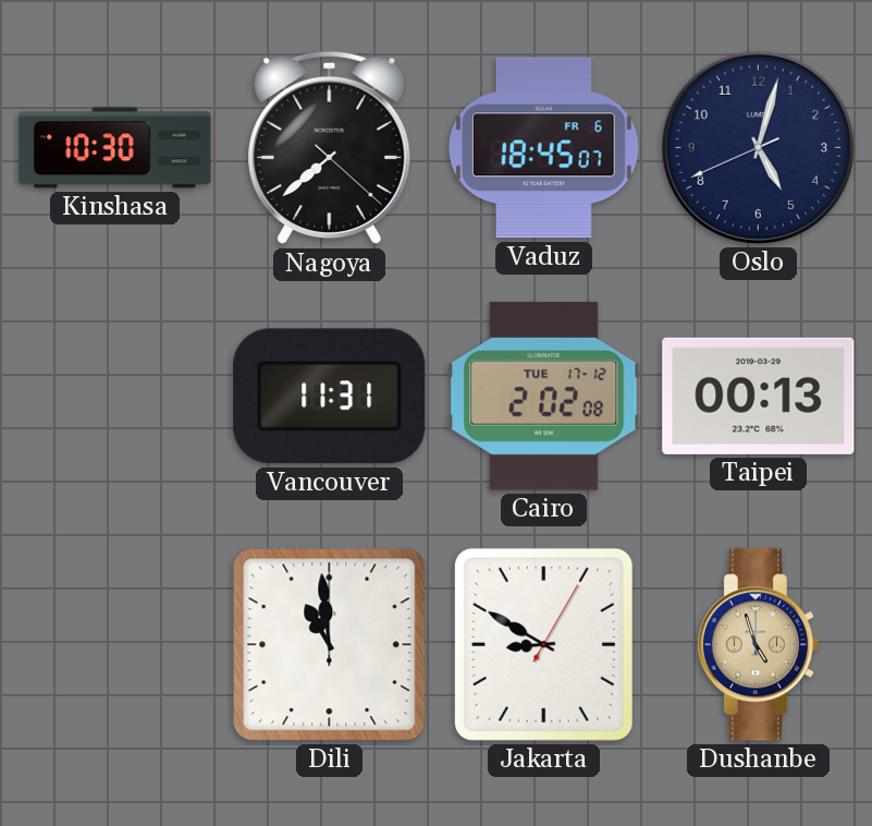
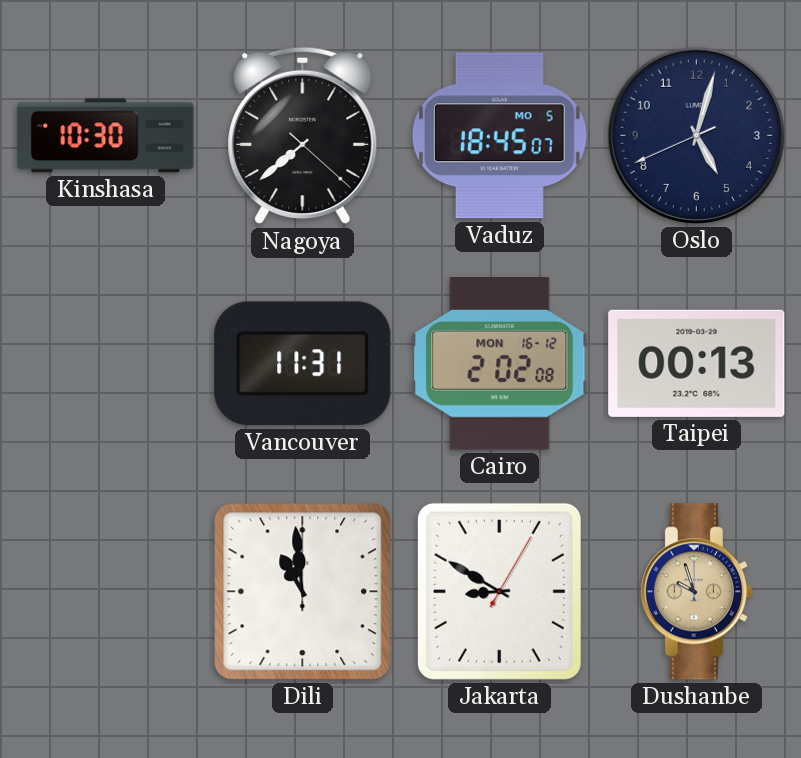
Vaduz date: FR 6 -> MO 5
Cairo date: TUE 17-12 -> MON 16-12
Dushanbe: 4:57 -> 9:57
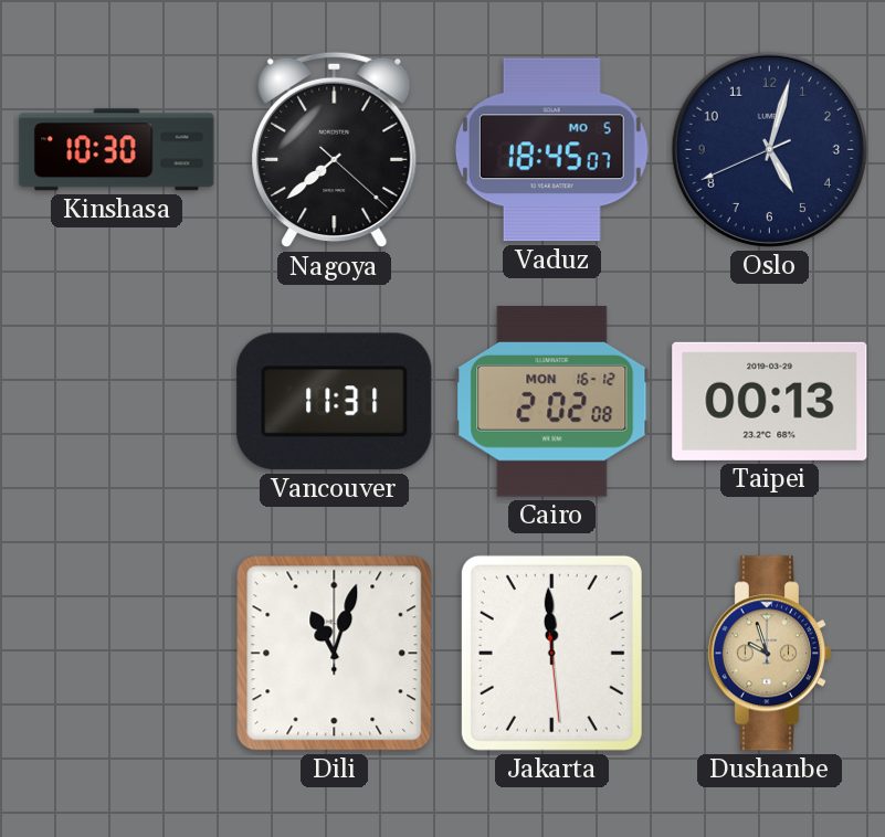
Dili: 10:59 -> 11:03
Jakarta: 8:50 -> 11:59
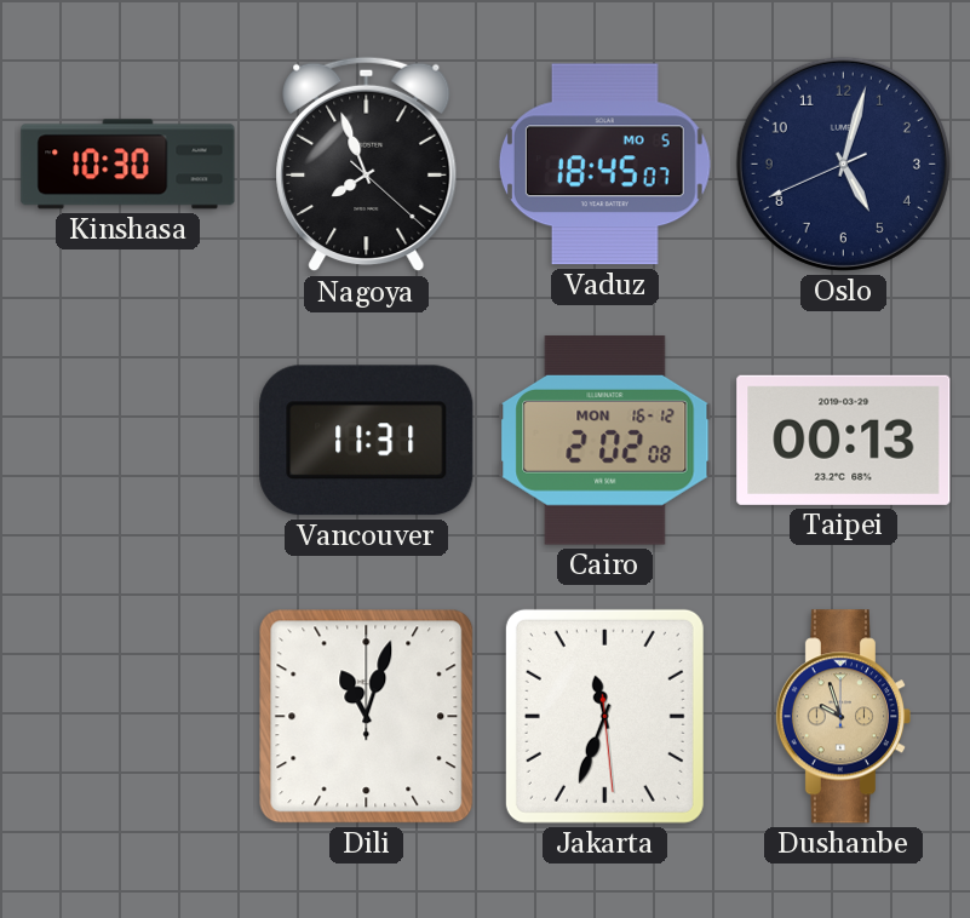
Nagoya: 7:38 -> 7:56
Jakarta: 11:59 -> 11:33
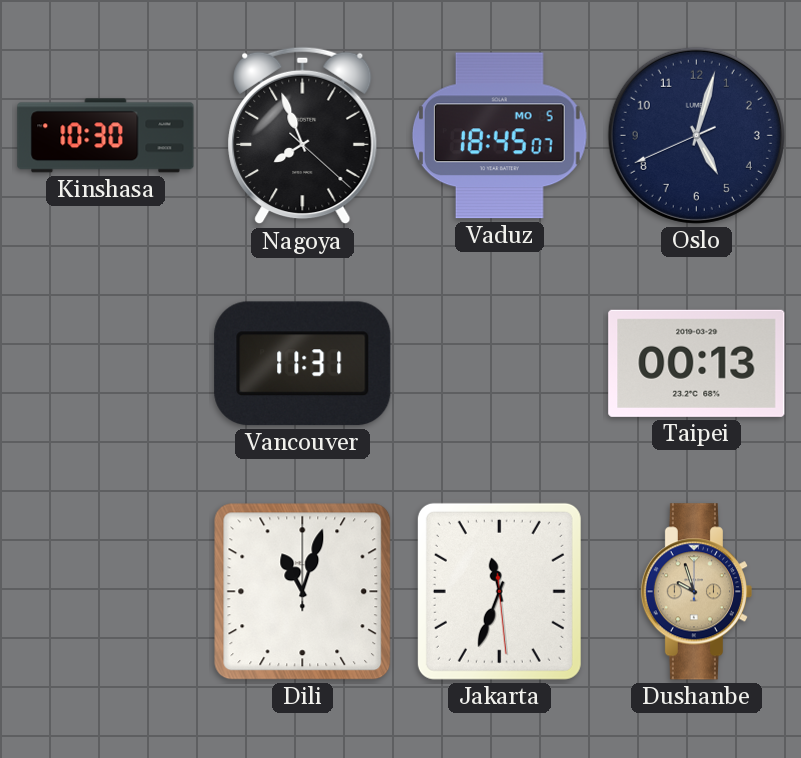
Cairo: 2:02 -> none
